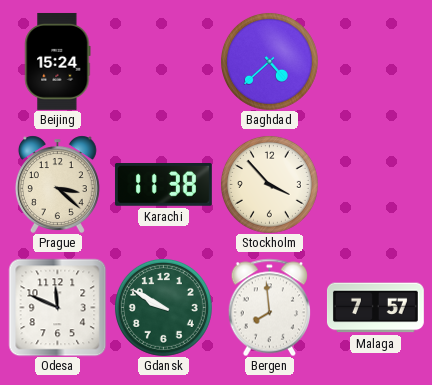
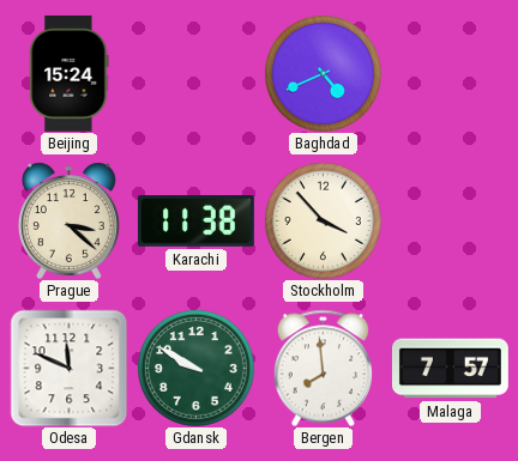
Baghdad: 4:38 -> 4:41
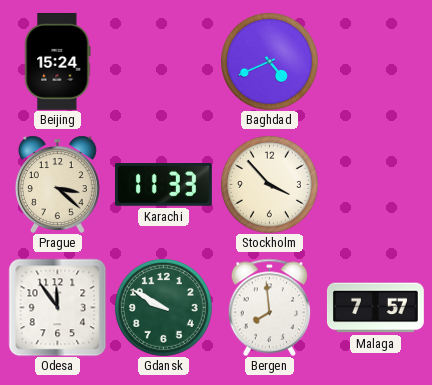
Karachi: 11:38 -> 11:33
Odesa: 11:49 -> 11:54
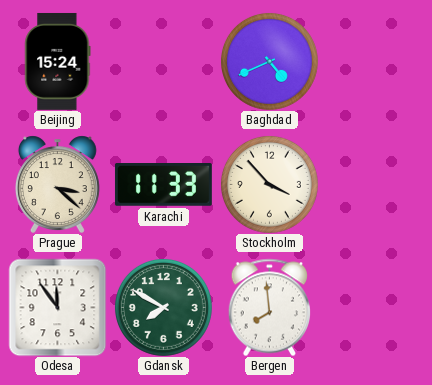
Gdansk: 9:50 -> 7:50
Malaga: 7:57 -> none
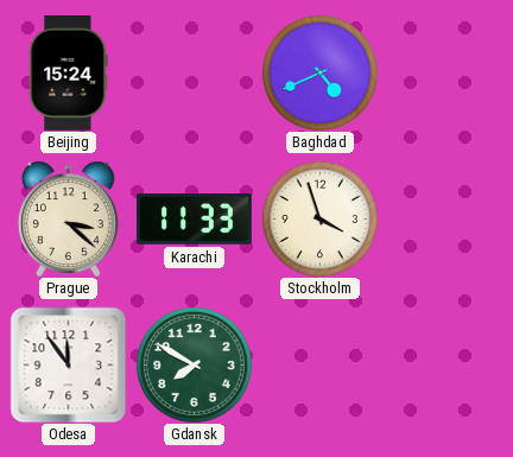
Stockholm: 3:53 -> 3:57
Bergen: 7:59 -> none
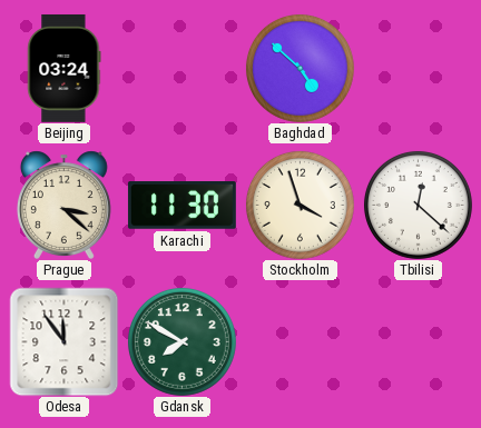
Beijing: 15:24 -> 03:24
Baghdad: 4:41 -> 4:52
Karachi: 11:33 -> 11:30
Tbilisi: none -> 12:22
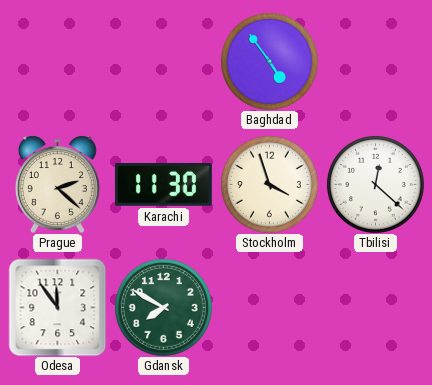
Beijing: 03:24 -> none
Baghdad: 4:52 -> 4:54
Prague: 3:22 -> 2:22
